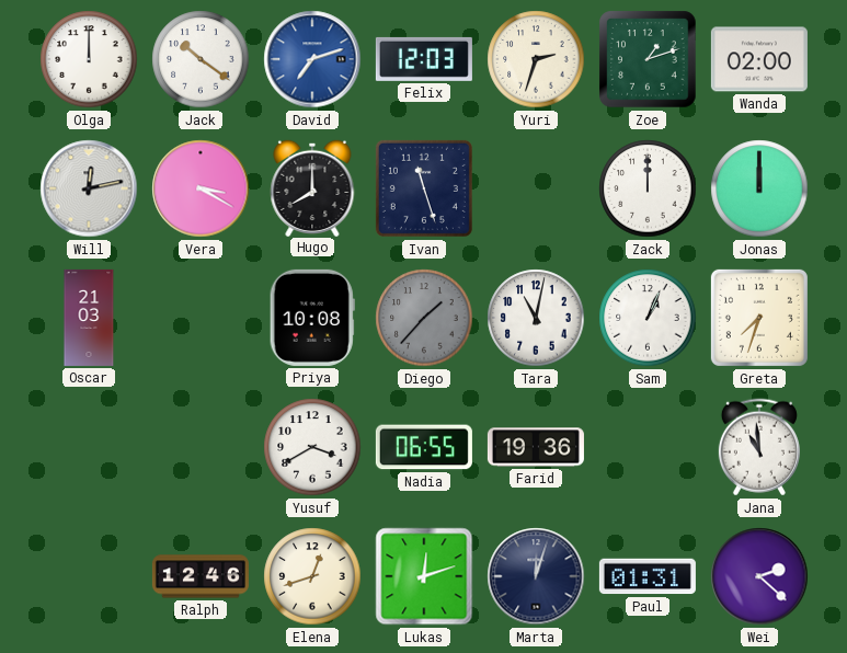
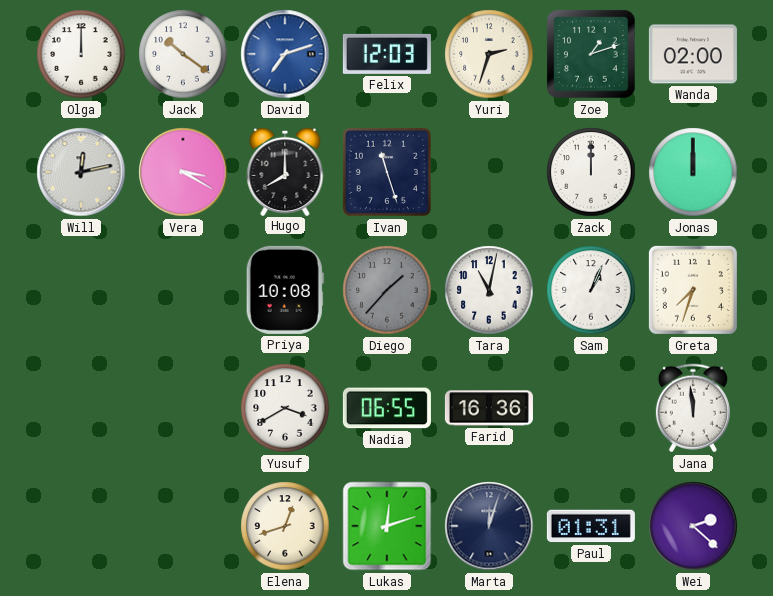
Oscar: 21:03 -> none
Farid: 19:36 -> 16:36
Jana: 10:59 -> 11:59
Ralph: 12:46 -> none
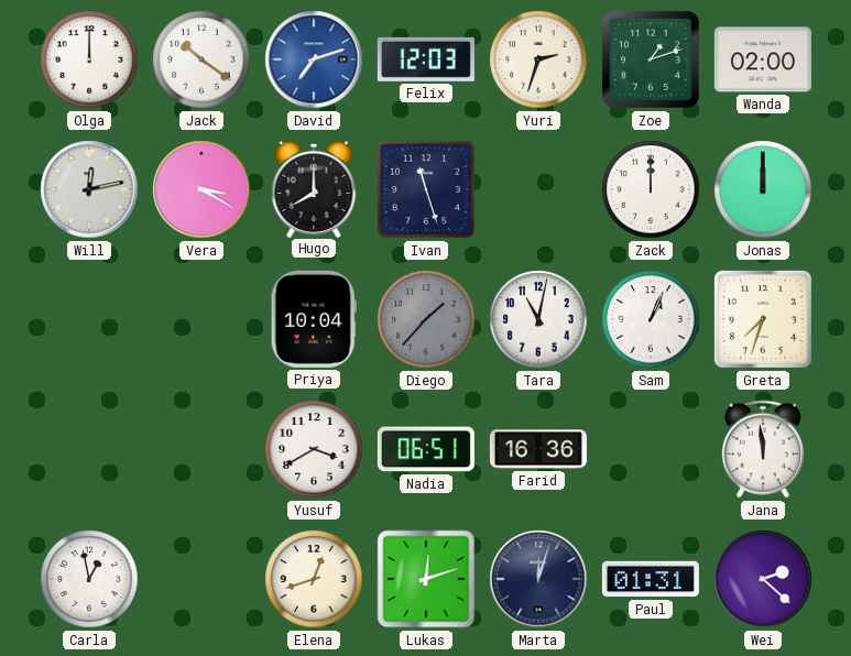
Priya: 10:08 -> 10:04
Nadia: 06:55 -> 06:51
Carla: none -> 12:58
